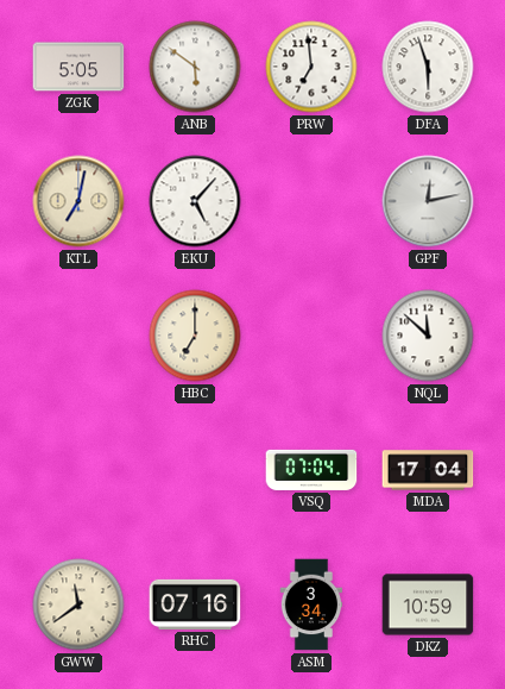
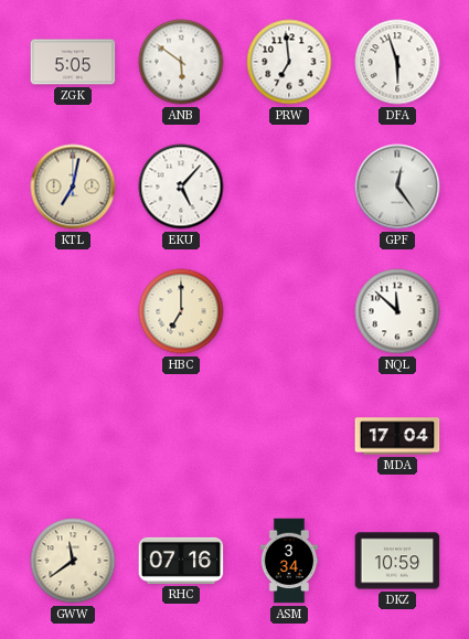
GPF: 12:13 -> 12:24
VSQ: 07:04 -> none
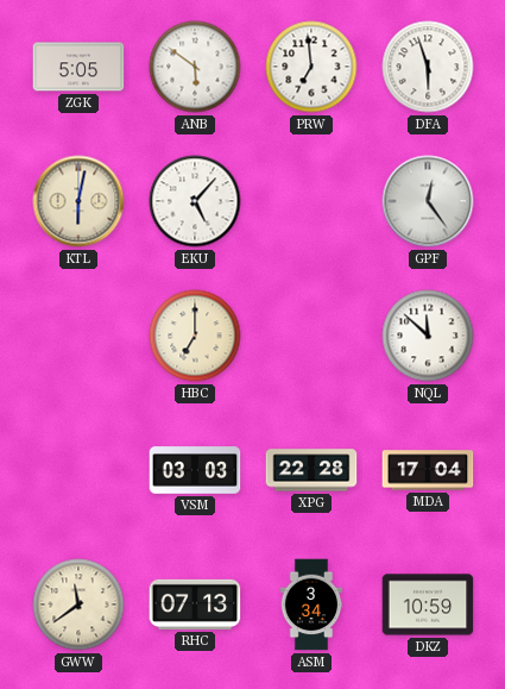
KTL: 7:02 -> 6:02
VSM: none -> 03:03
XPG: none -> 22:28
RHC: 07:16 -> 07:13
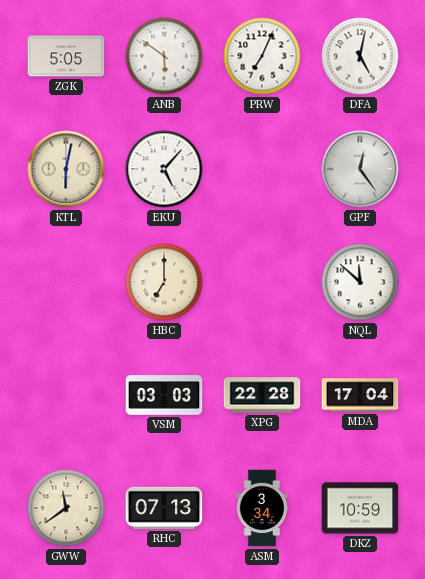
PRW: 6:59 -> 7:04
DFA: 5:57 -> 5:02
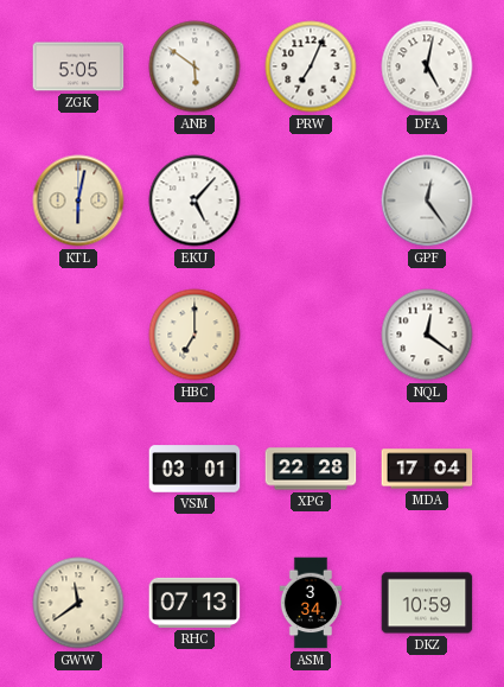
NQL: 11:52 -> 12:21
VSM: 03:03 -> 03:01
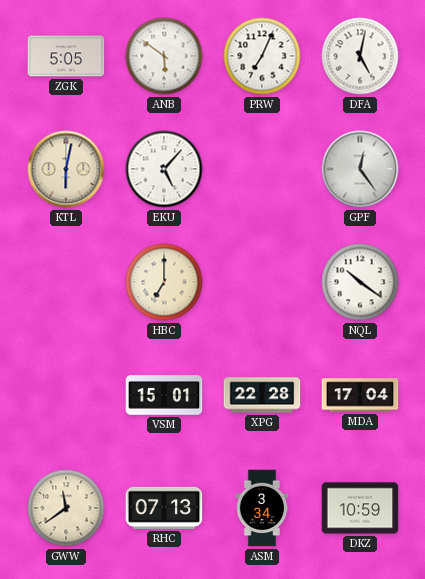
NQL: 12:21 -> 10:21
VSM: 03:01 -> 15:01
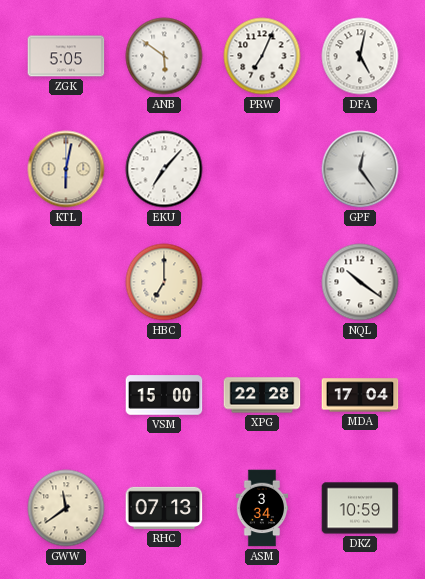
EKU: 5:07 -> 7:07
VSM: 15:01 -> 15:00
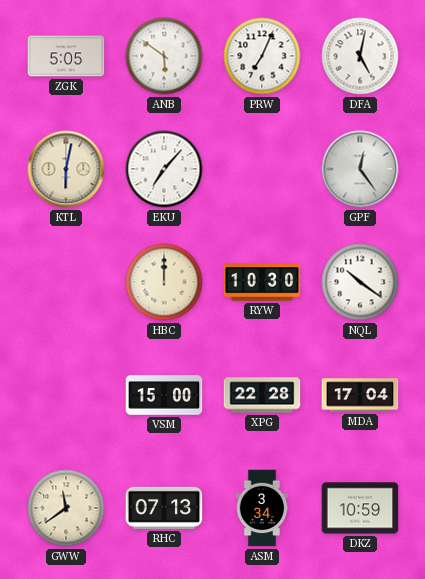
HBC: 7:00 -> 12:00
RYW: none -> 10:30
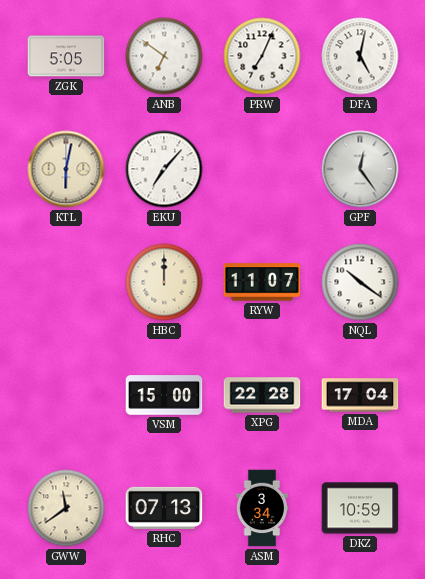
ANB: 5:51 -> 6:51
RYW: 10:30 -> 11:07
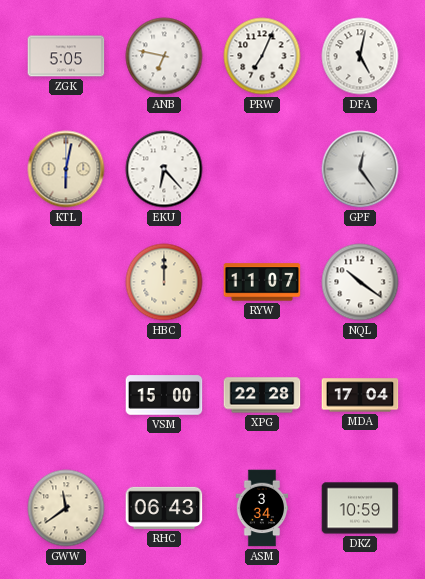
ANB: 6:51 -> 6:47
EKU: 7:07 -> 6:23
RHC: 07:13 -> 06:43
